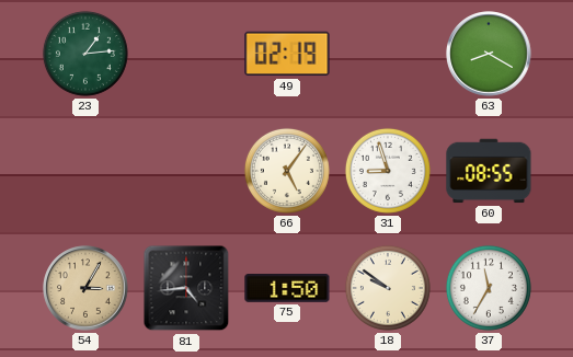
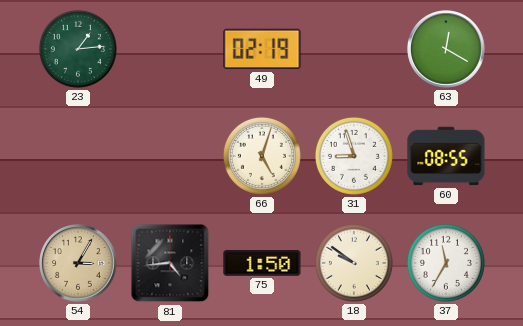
63: 8:20 -> 12:20
66: 5:06 -> 5:03
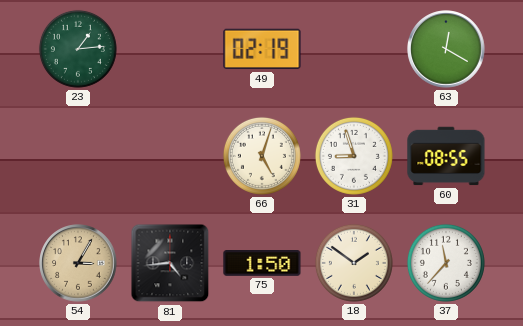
18: 9:51 -> 1:51
37: 11:35 -> 11:37
